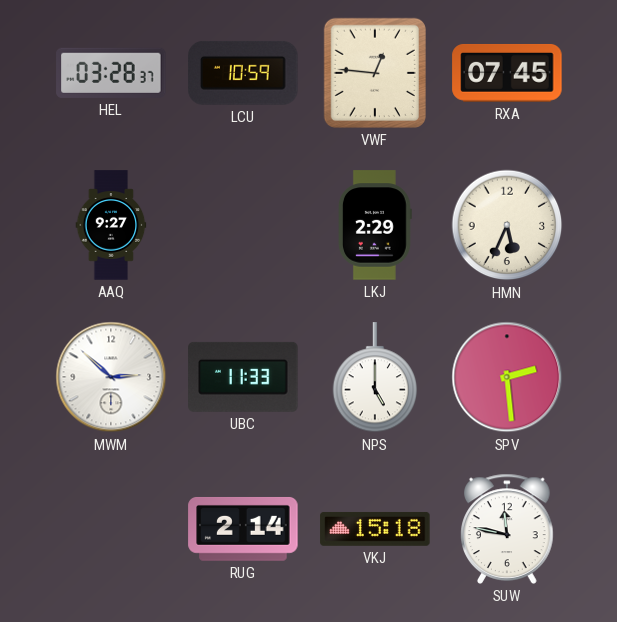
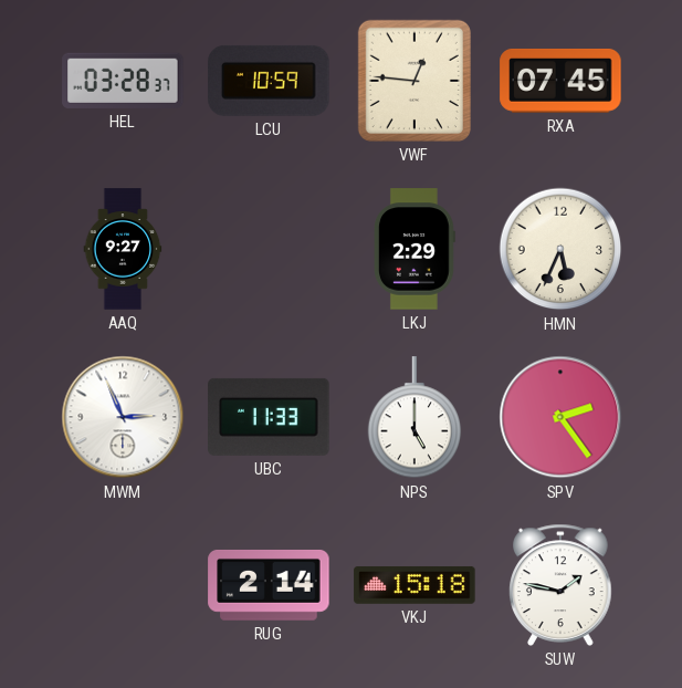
MWM: 2:52 -> 2:56
SPV: 2:29 -> 2:24
SUW: 11:47 -> 1:47
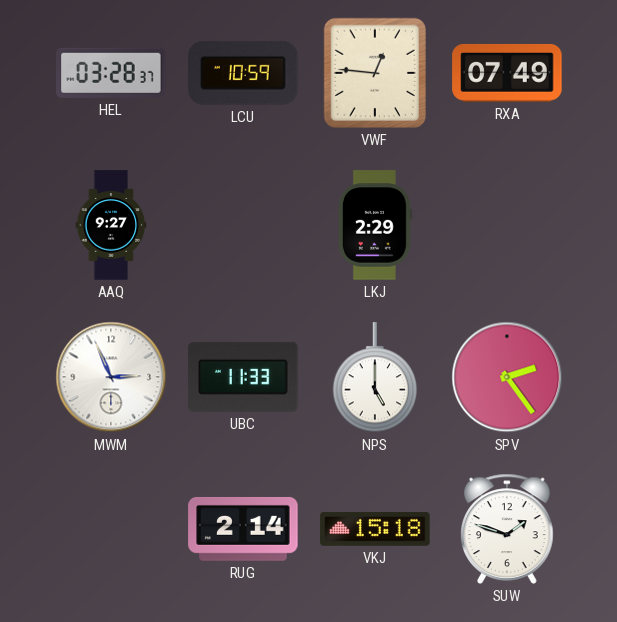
RXA: 07:45 -> 07:49
HMN: 5:34 -> none
SUW: 1:47 -> 1:48
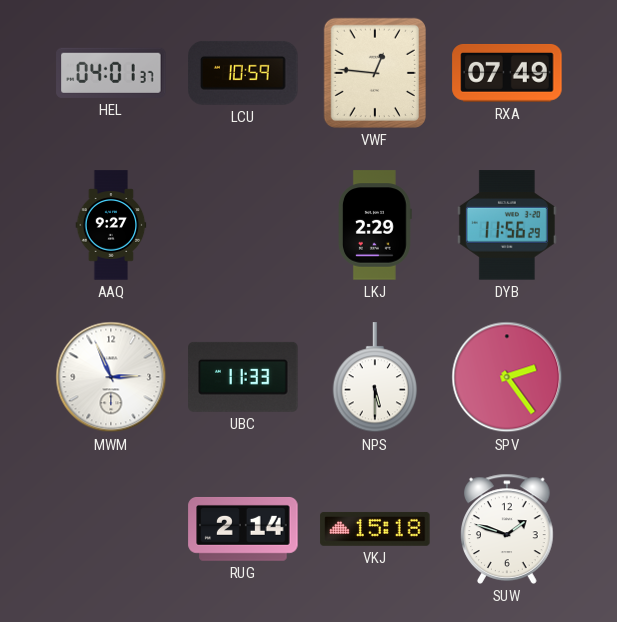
HEL: 03:28 -> 04:01
DYB: none -> 11:56
NPS: 5:00 -> 5:30
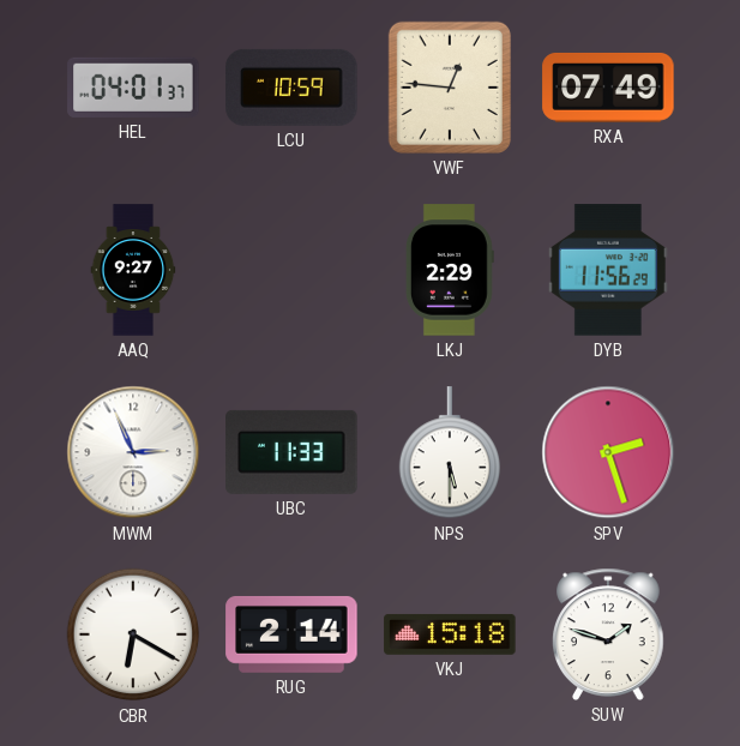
SPV: 2:24 -> 2:27
CBR: none -> 6:20
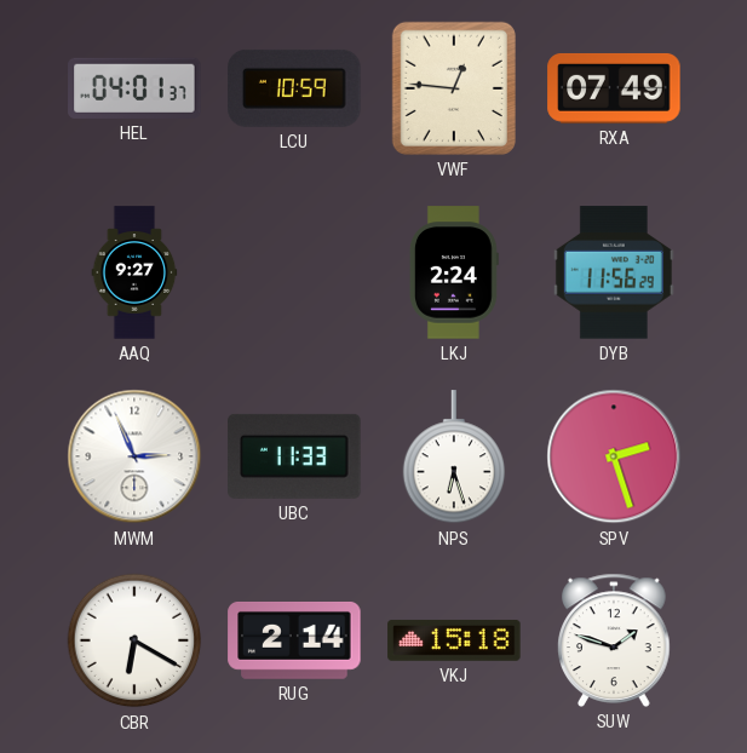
LKJ: 2:29 -> 2:24
NPS: 5:30 -> 6:27
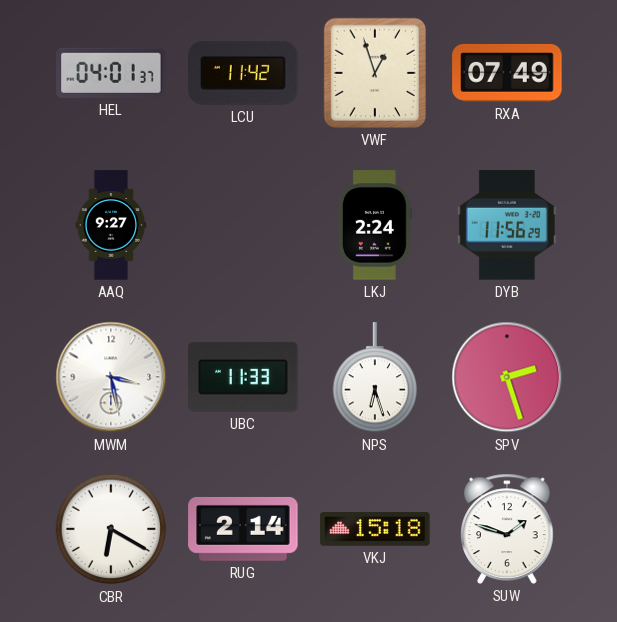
LCU: 10:59 -> 11:42
VWF: 12:46 -> 12:57
MWM: 2:56 -> 3:28
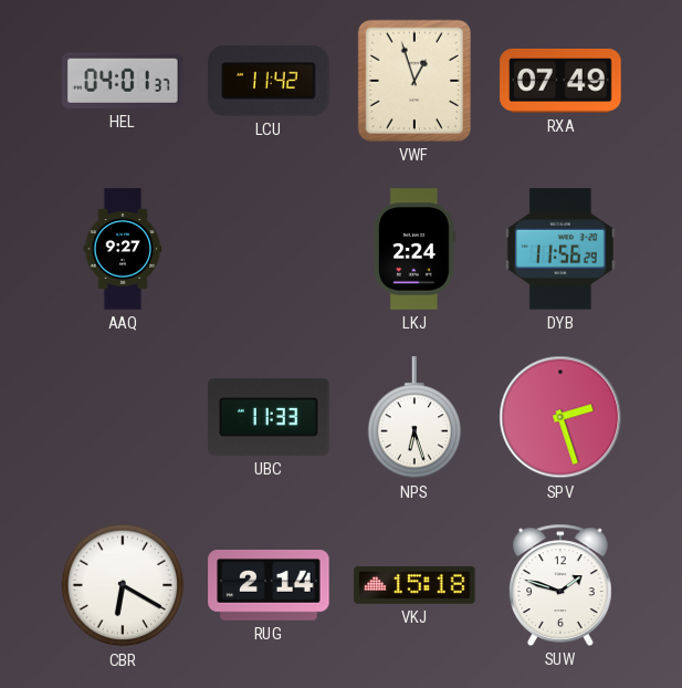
MWM: 3:28 -> none
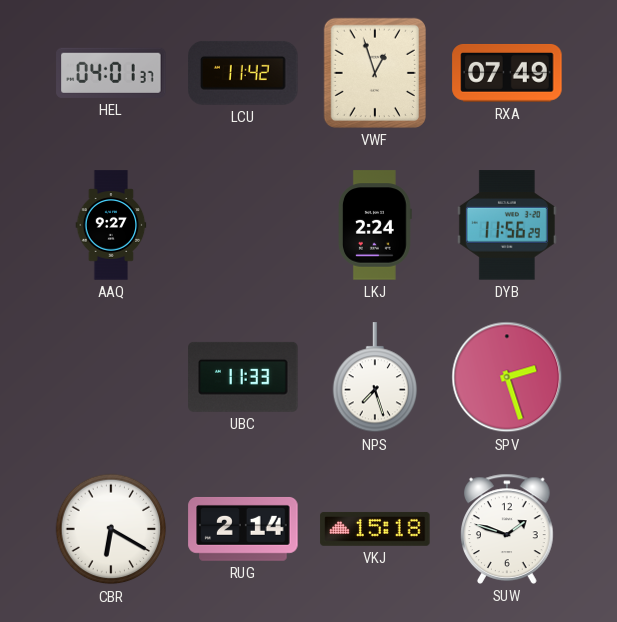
NPS: 6:27 -> 7:27
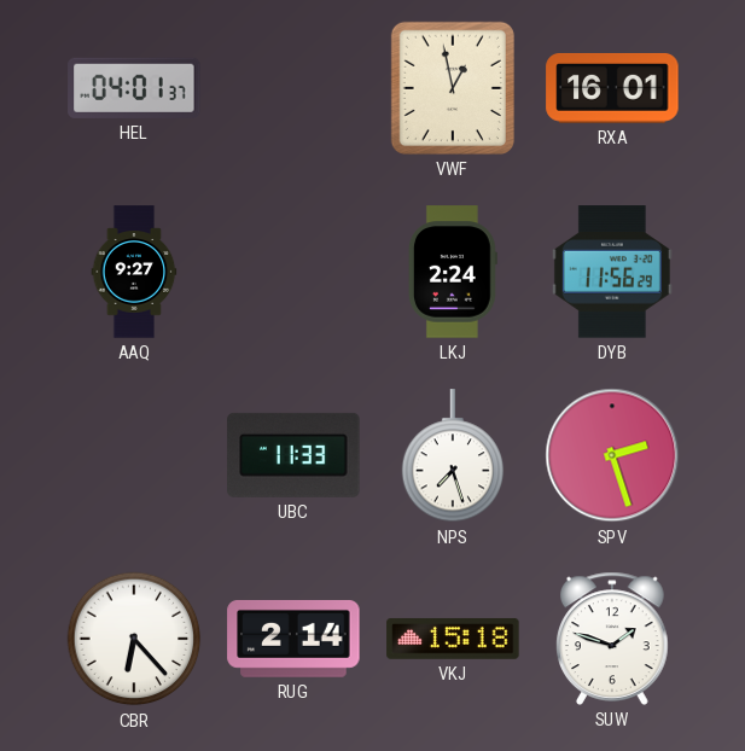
LCU: 11:42 -> none
VWF: 12:57 -> 12:58
RXA: 07:49 -> 16:01
CBR: 6:20 -> 6:23
